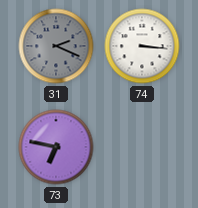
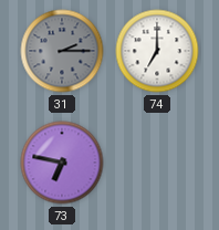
31: 2:19 -> 2:15
74: 3:16 -> 7:00
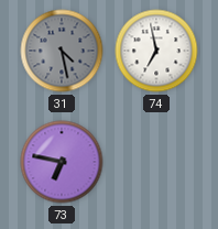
31: 2:15 -> 4:28
74: 7:00 -> 6:58
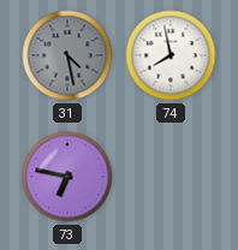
74: 6:58 -> 7:58
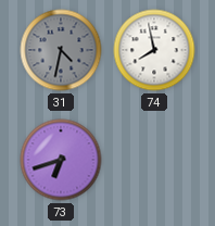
31: 4:28 -> 4:32
73: 6:47 -> 6:42
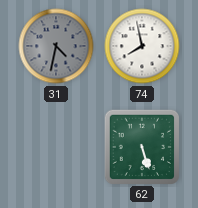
73: 6:42 -> none
62: none -> 5:27
